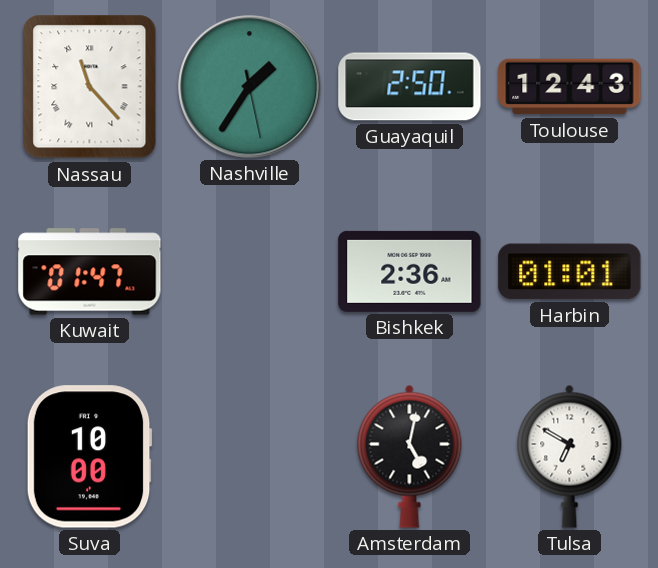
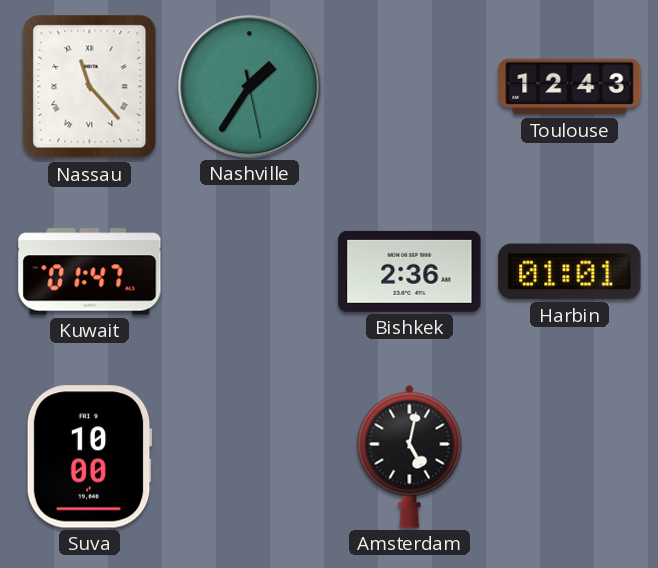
Guayaquil: 2:50 -> none
Tulsa: 6:50 -> none
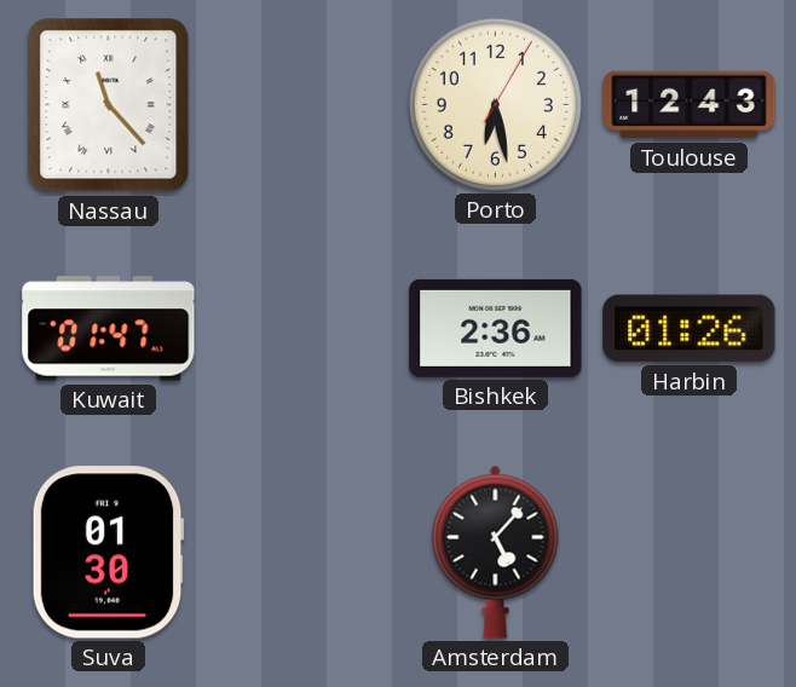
Nashville: 1:35 -> none
Porto: none -> 6:28
Harbin: 01:01 -> 01:26
Suva: 10:00 -> 01:30
Amsterdam: 5:02 -> 5:07
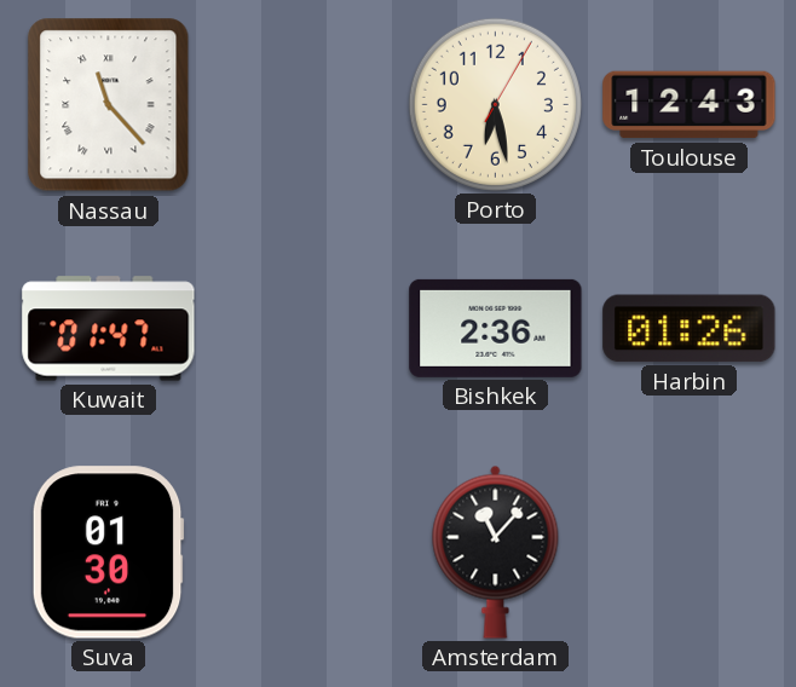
Amsterdam: 5:07 -> 11:07
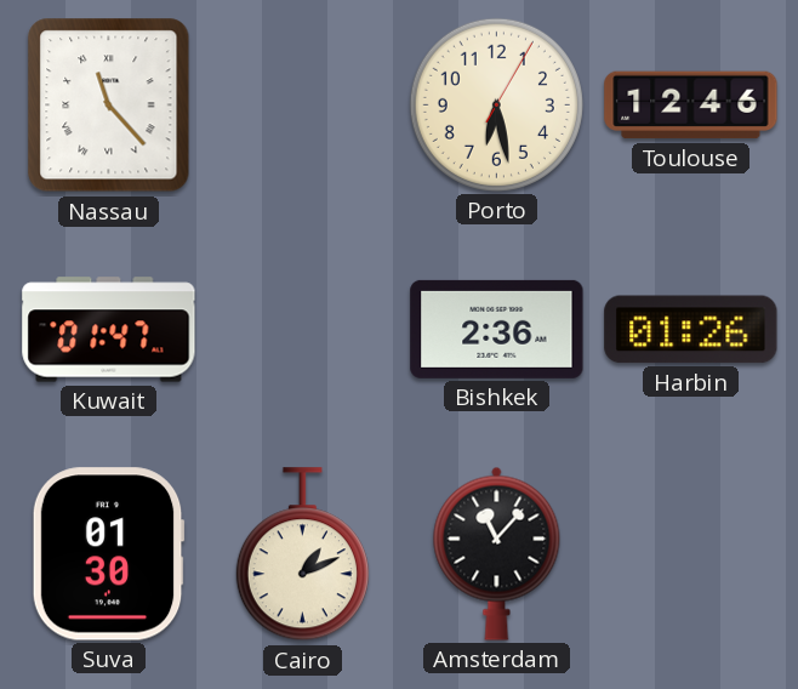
Toulouse: 12:43 -> 12:46
Cairo: none -> 1:11
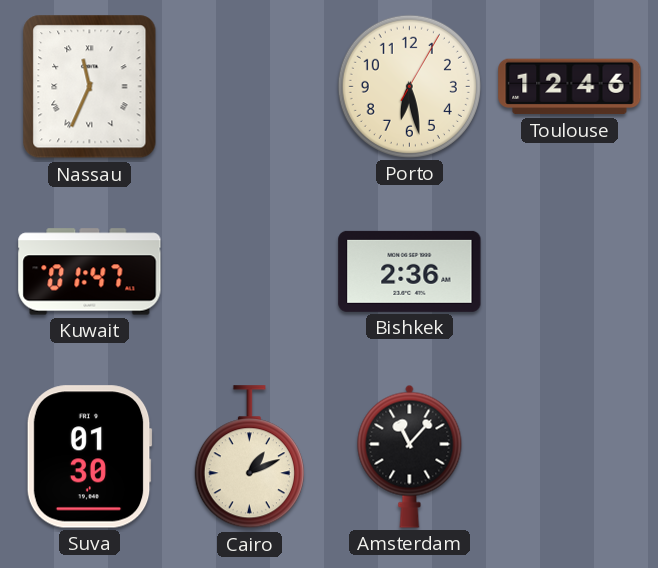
Nassau: 11:23 -> 11:34
Harbin: 01:26 -> none
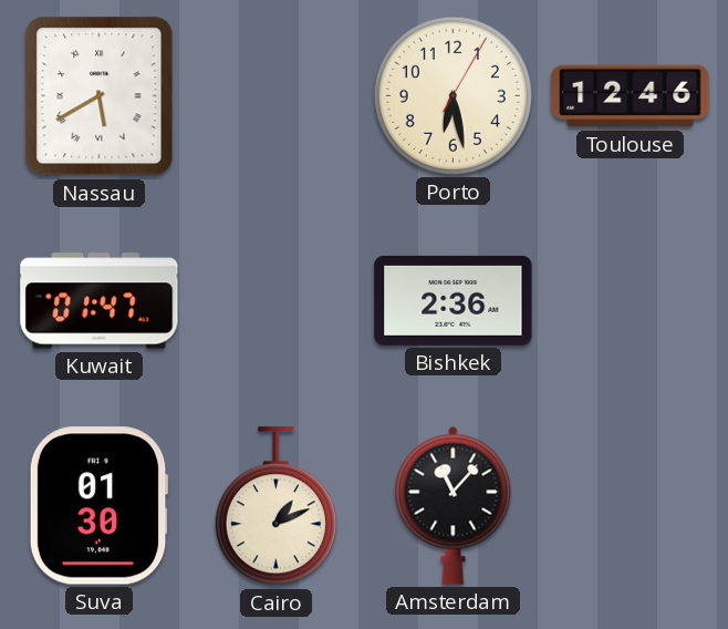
Nassau: 11:34 -> 5:40
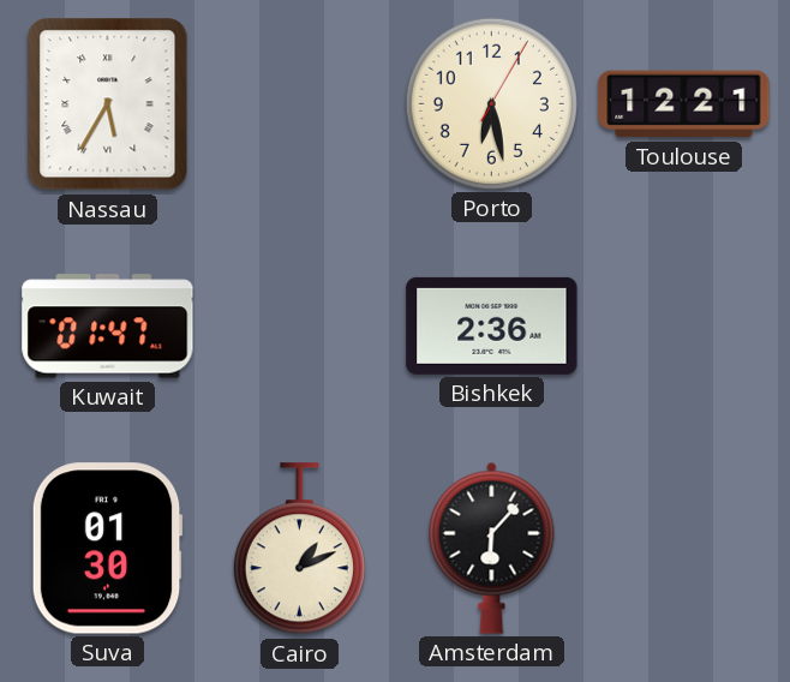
Nassau: 5:40 -> 5:35
Toulouse: 12:46 -> 12:21
Amsterdam: 11:07 -> 6:07
